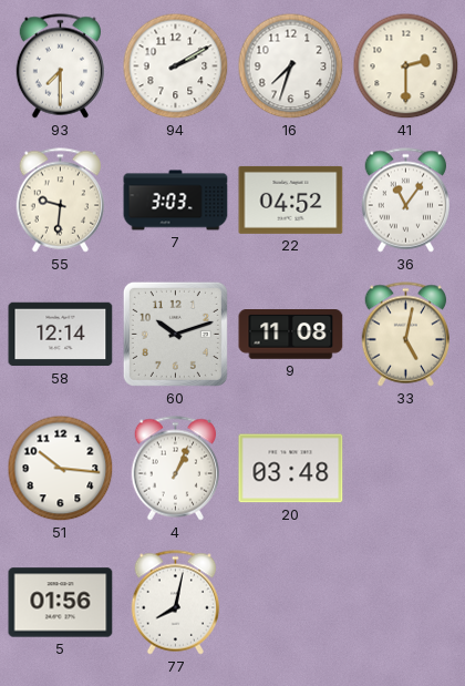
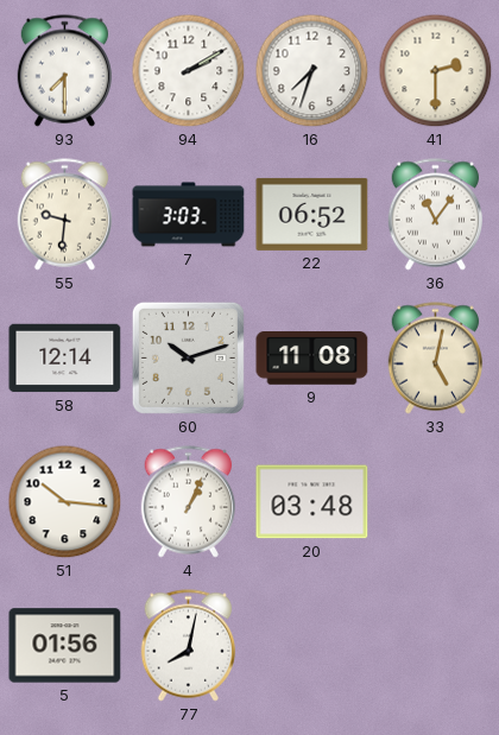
22: 04:52 -> 06:52
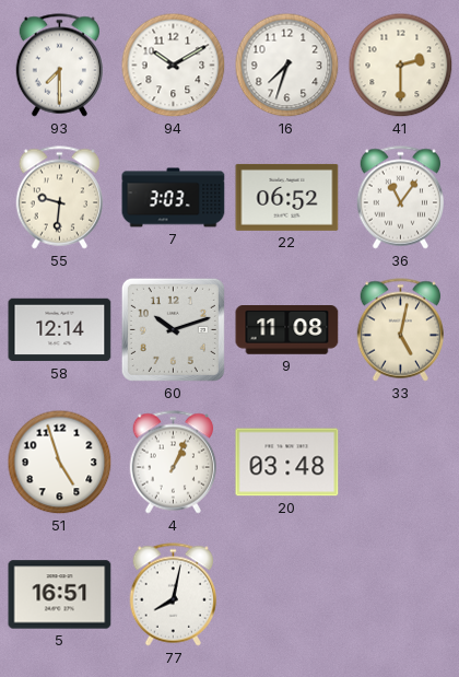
94: 2:10 -> 10:10
51: 10:16 -> 4:57
5: 01:56 -> 16:51
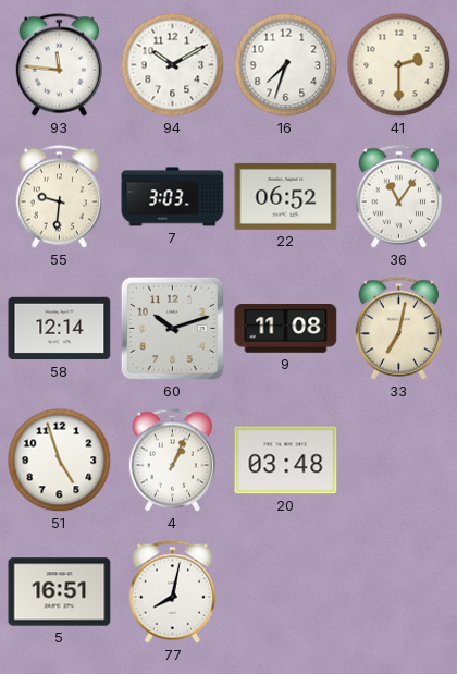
93: 7:30 -> 11:46
33: 5:02 -> 7:02
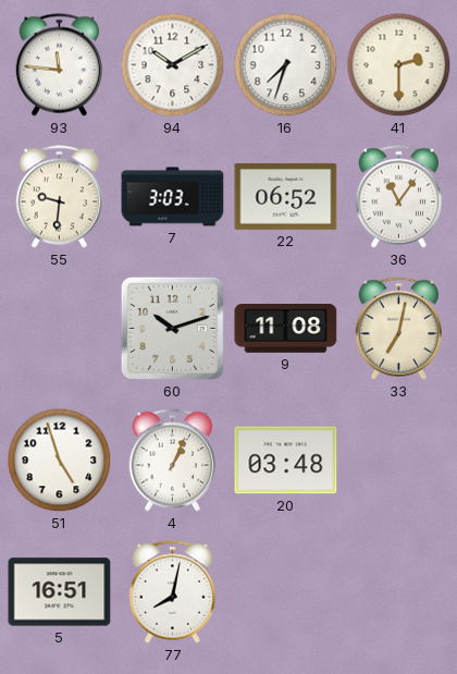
58: 12:14 -> none
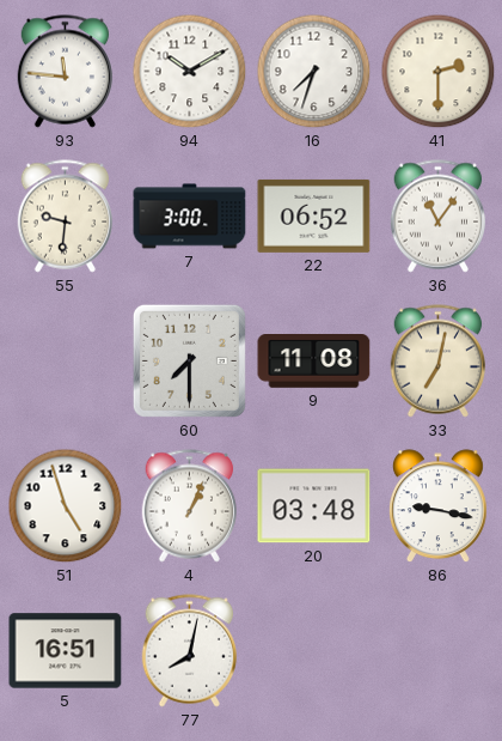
7: 3:03 -> 3:00
60: 10:12 -> 7:30
86: none -> 9:17
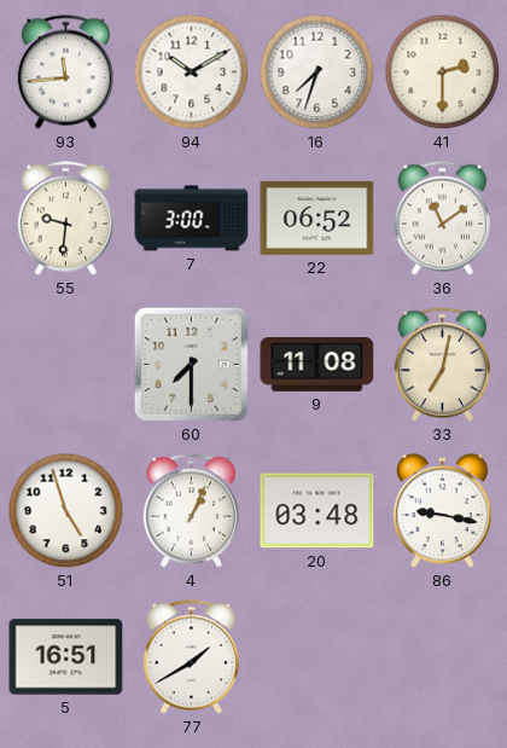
93: 11:46 -> 11:44
36: 11:06 -> 11:09
77: 8:02 -> 1:40
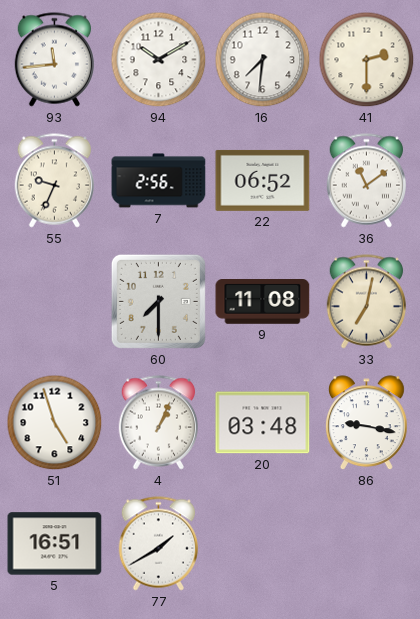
16: 7:33 -> 7:31
55: 9:31 -> 9:34
7: 3:00 -> 2:56
